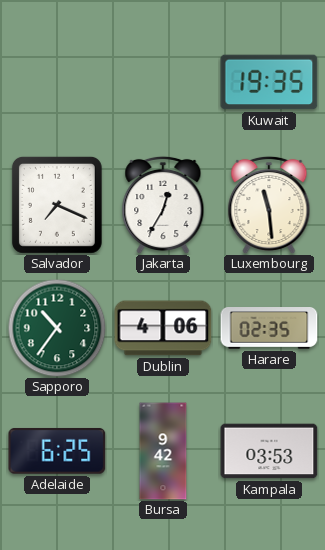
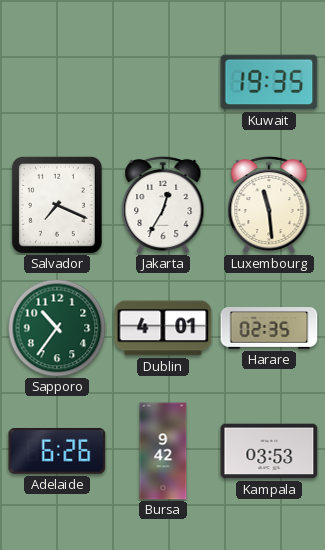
Dublin: 4:06 -> 4:01
Adelaide: 6:25 -> 6:26
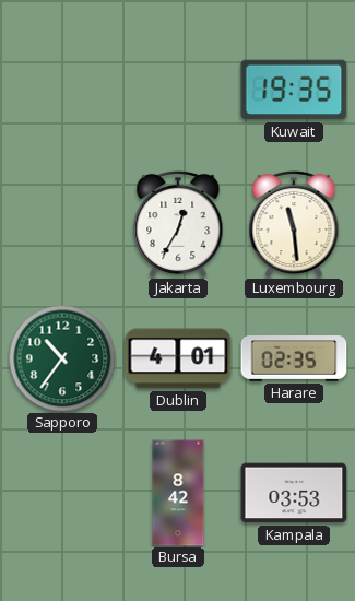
Salvador: 7:19 -> none
Adelaide: 6:26 -> none
Bursa: 9:42 -> 8:42
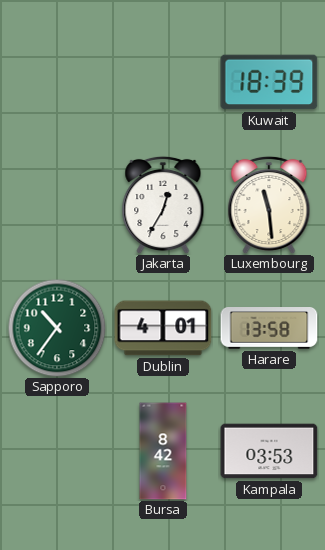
Kuwait: 19:35 -> 18:39
Harare: 02:35 -> 13:58
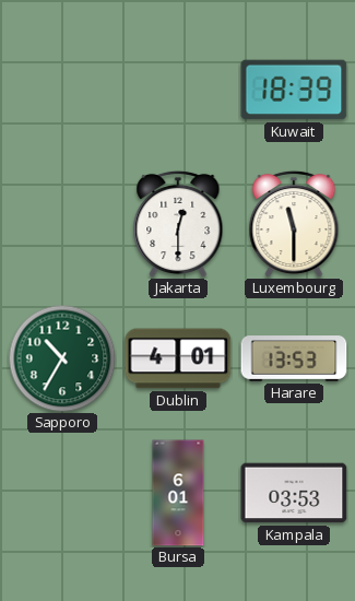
Jakarta: 12:35 -> 12:30
Luxembourg: 11:29 -> 11:30
Sapporo: 10:36 -> 10:35
Harare: 13:58 -> 13:53
Bursa: 8:42 -> 6:01
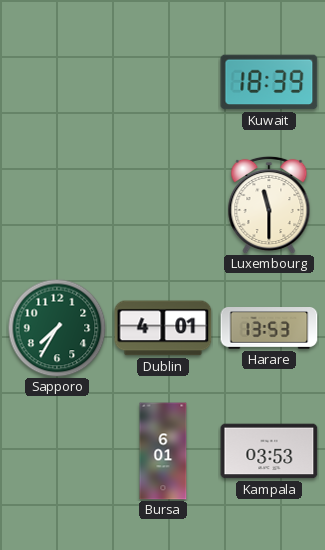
Jakarta: 12:30 -> none
Sapporo: 10:35 -> 7:35
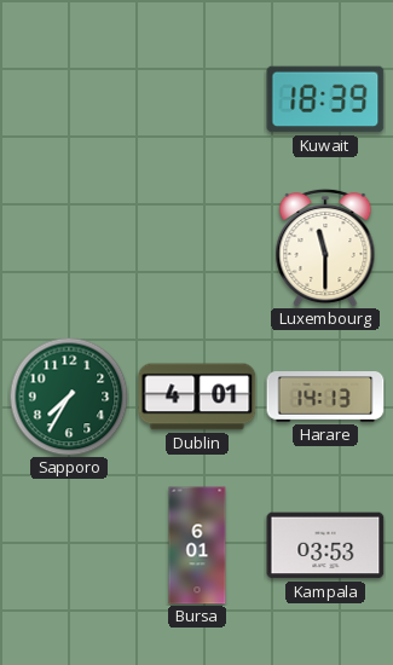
Harare: 13:53 -> 14:13
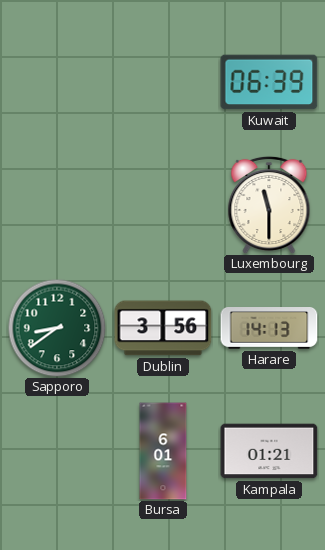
Kuwait: 18:39 -> 06:39
Sapporo: 7:35 -> 8:39
Dublin: 4:01 -> 3:56
Kampala: 03:53 -> 01:21
